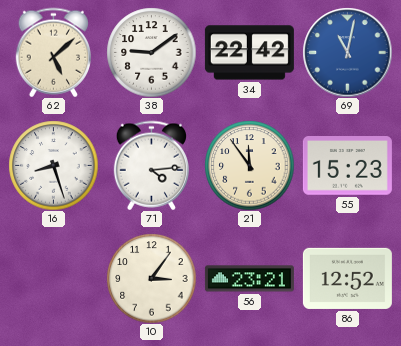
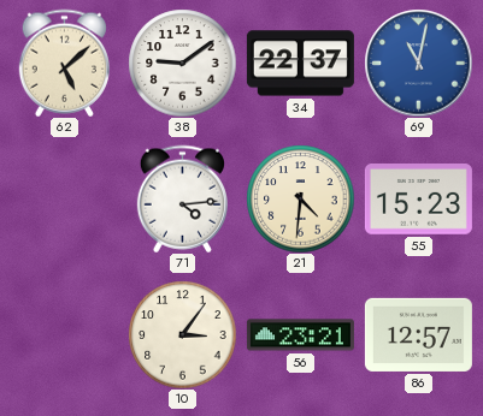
34: 22:42 -> 22:37
16: 8:27 -> none
21: 11:54 -> 4:31
86: 12:52 -> 12:57
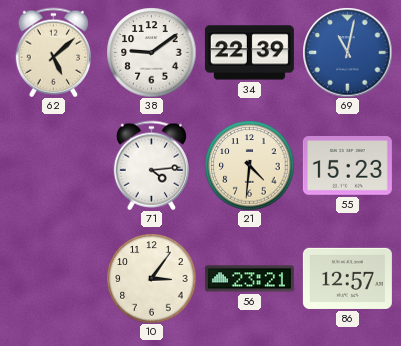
34: 22:37 -> 22:39
